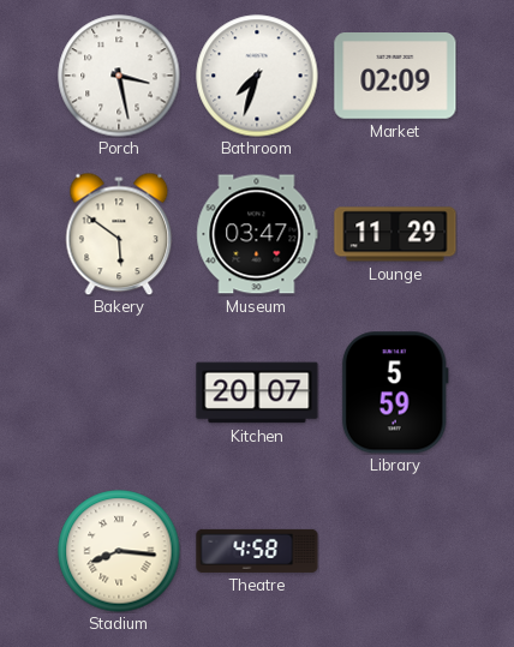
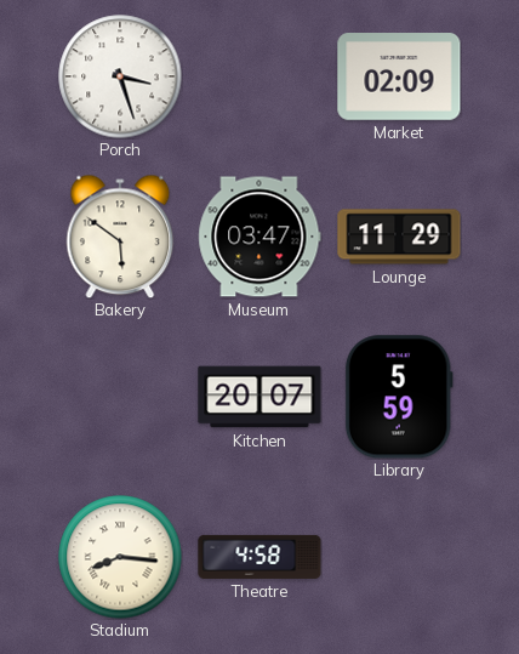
Porch: 3:28 -> 3:27
Bathroom: 7:33 -> none
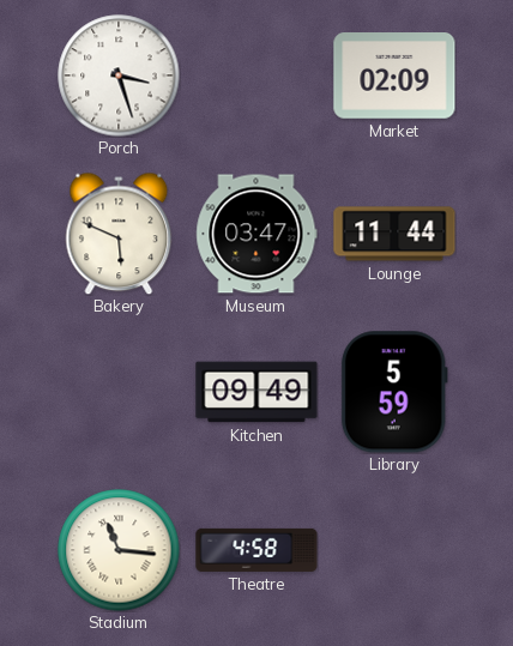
Bakery: 5:51 -> 5:49
Lounge: 11:29 -> 11:44
Kitchen: 20:07 -> 09:49
Stadium: 8:16 -> 11:16
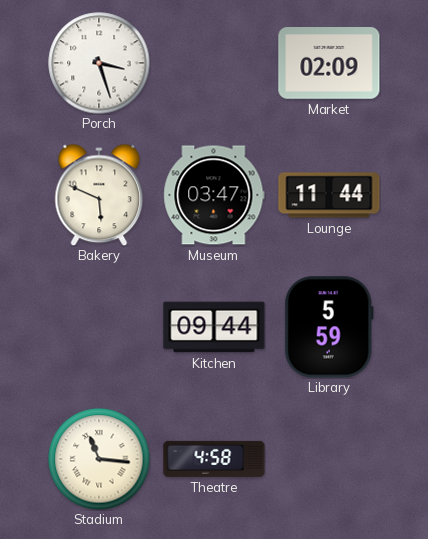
Kitchen: 09:49 -> 09:44
